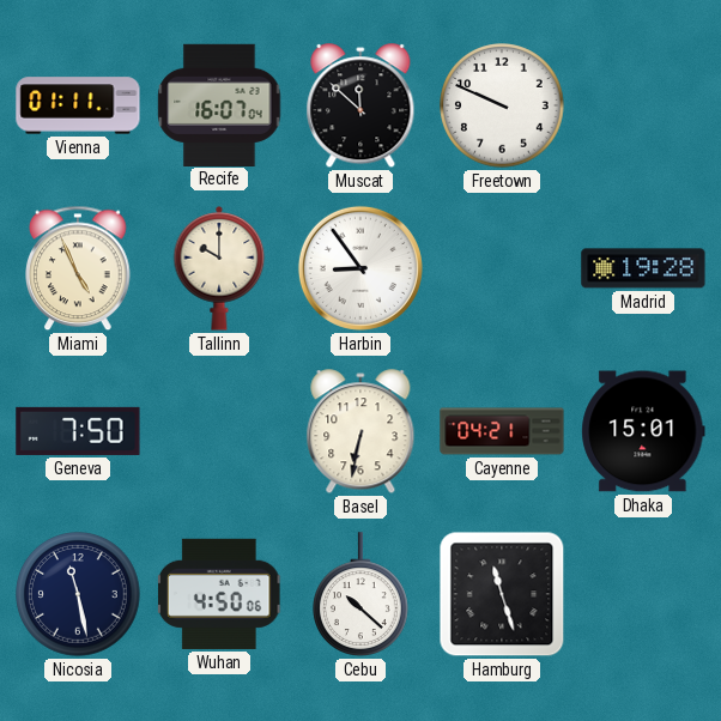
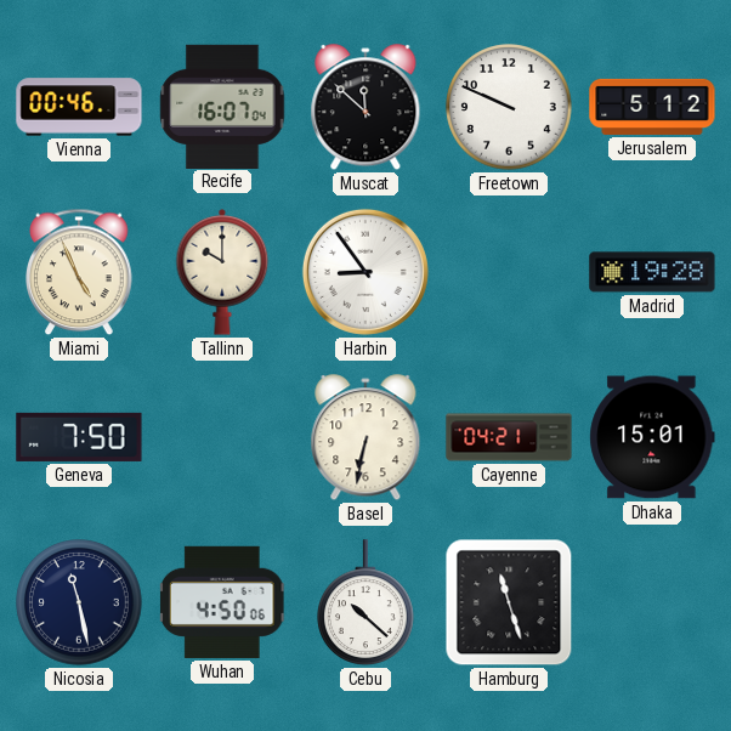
Vienna: 01:11 -> 00:46
Jerusalem: none -> 5:12
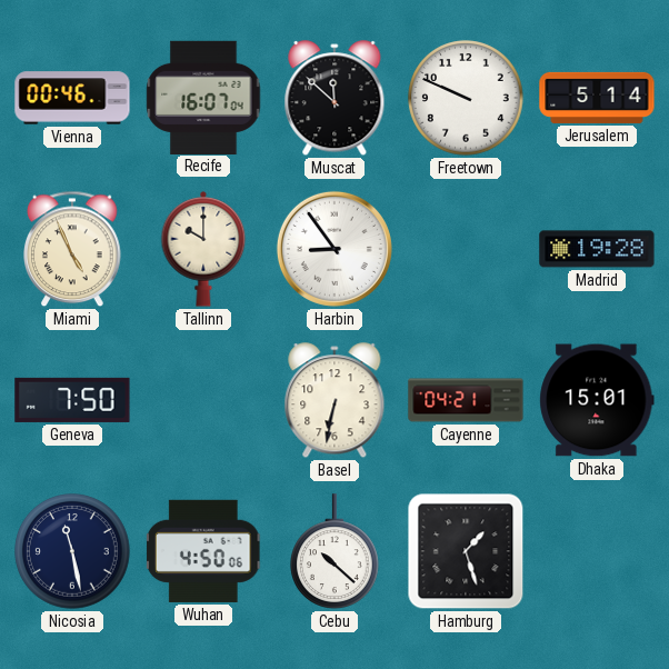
Jerusalem: 5:12 -> 5:14
Hamburg: 11:27 -> 1:27
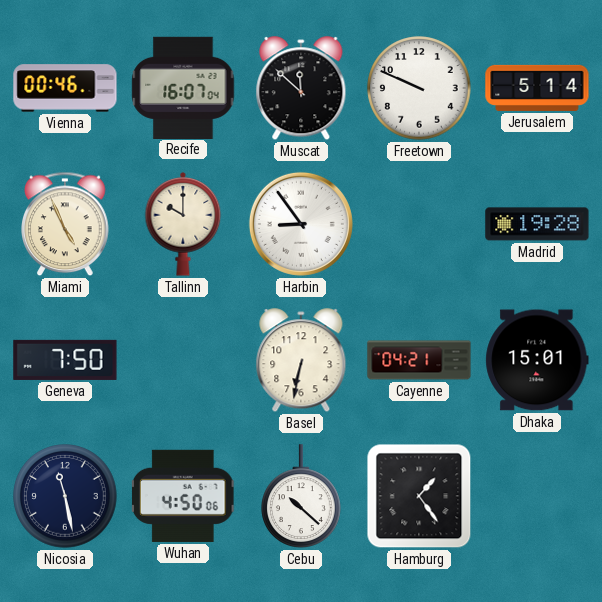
Hamburg: 1:27 -> 1:24
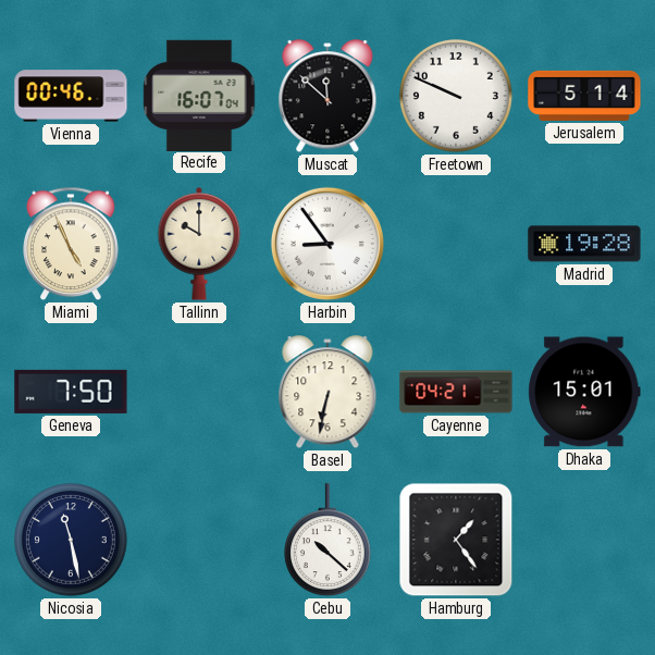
Wuhan: 4:50 -> none
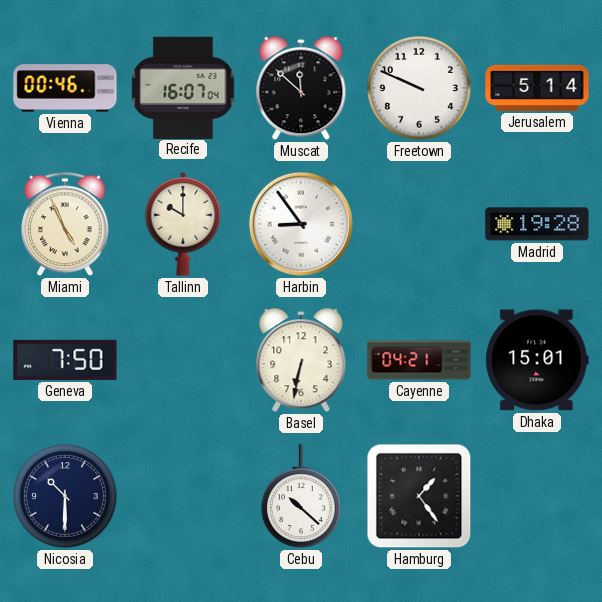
Nicosia: 11:28 -> 10:30
